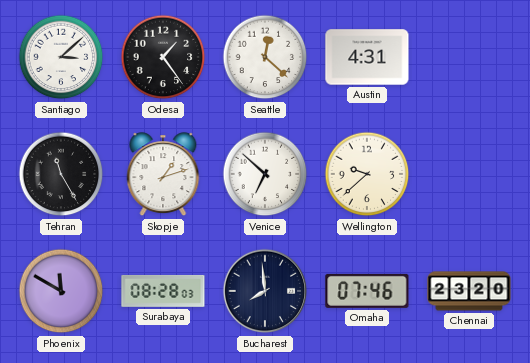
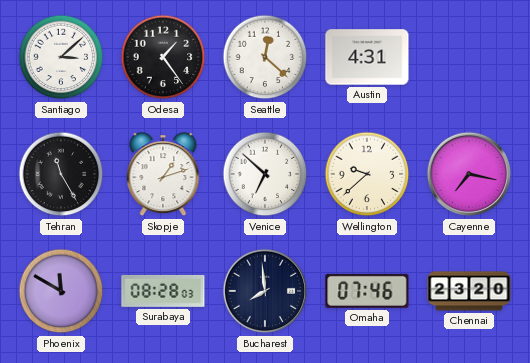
Cayenne: none -> 7:17
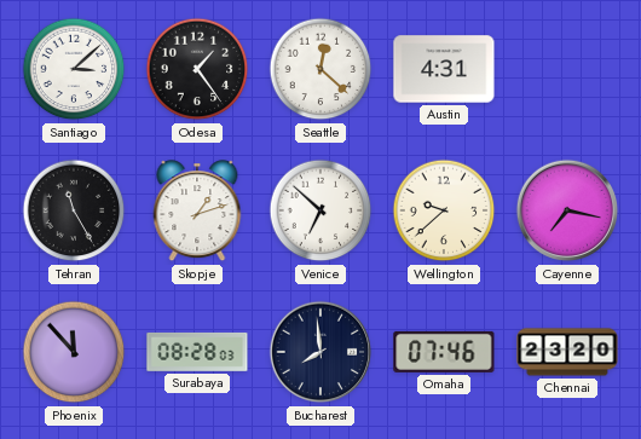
Phoenix: 11:50 -> 11:53
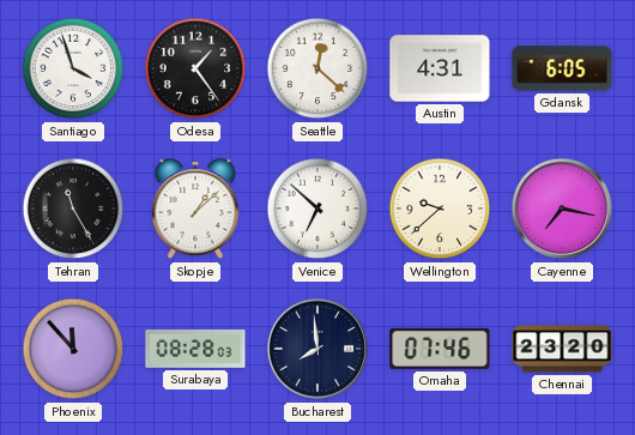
Santiago: 3:08 -> 3:57
Gdansk: none -> 6:05
Skopje: 1:12 -> 1:08
